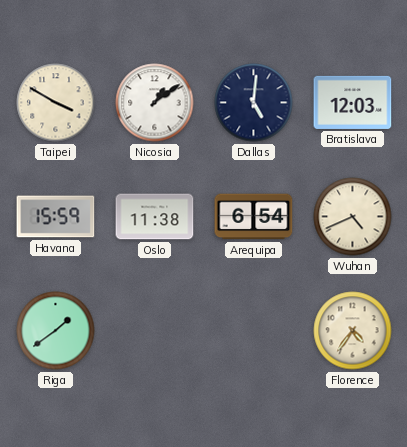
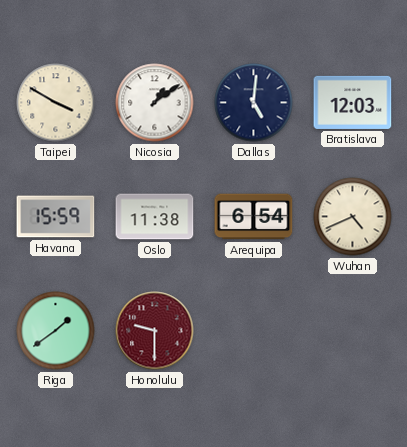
Honolulu: none -> 9:30
Florence: 4:36 -> none
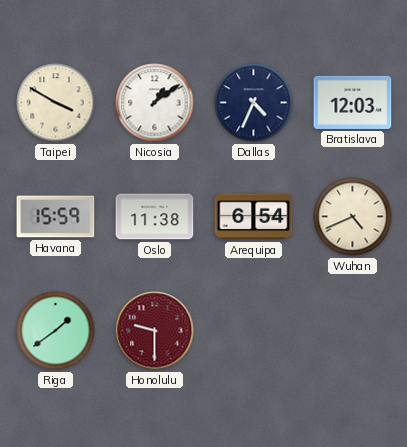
Dallas: 5:01 -> 4:34
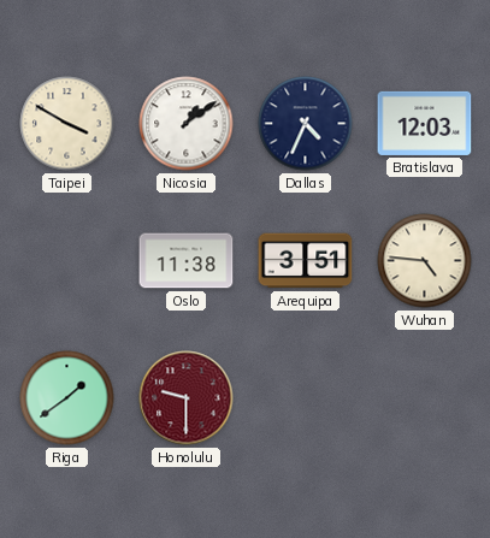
Havana: 15:59 -> none
Arequipa: 6:54 -> 3:51
Wuhan: 4:41 -> 4:46
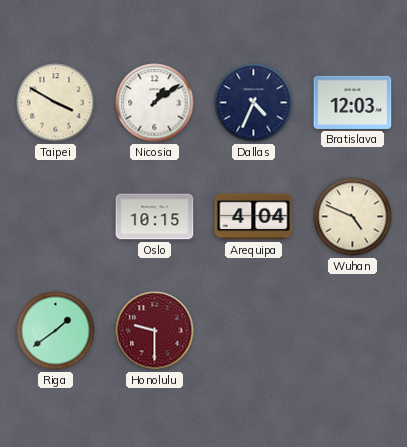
Oslo: 11:38 -> 10:15
Arequipa: 3:51 -> 4:04
Wuhan: 4:46 -> 4:49
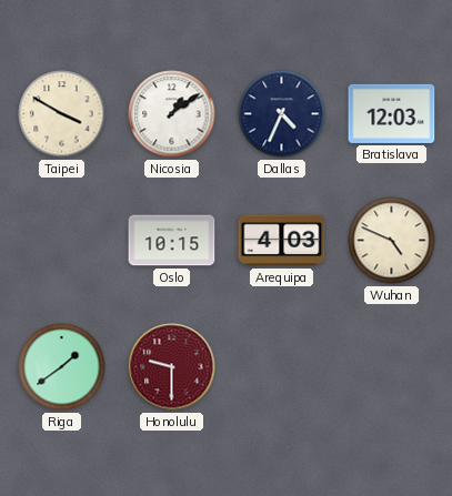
Arequipa: 4:04 -> 4:03
